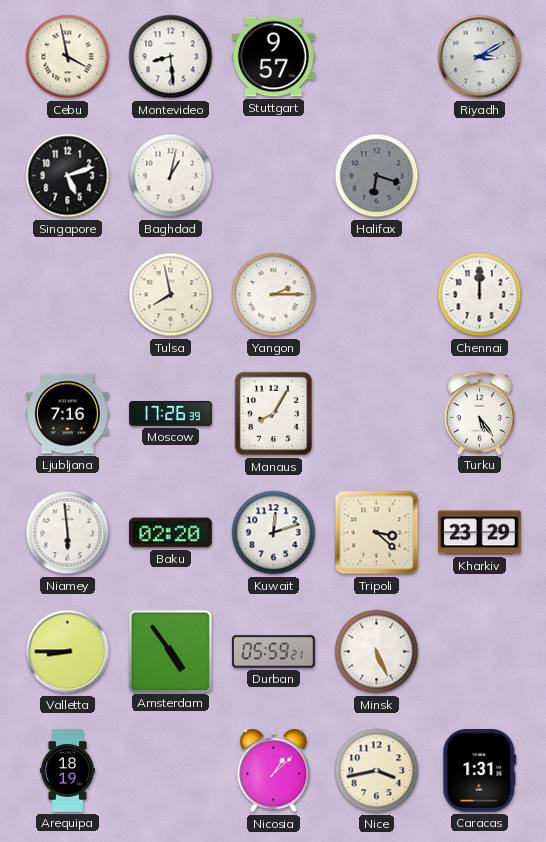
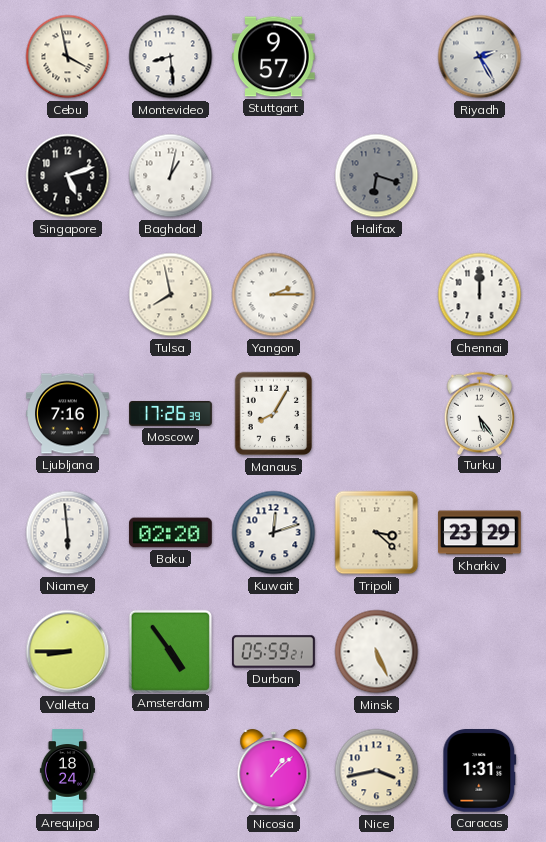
Riyadh: 3:10 -> 2:25
Arequipa: 18:19 -> 18:24
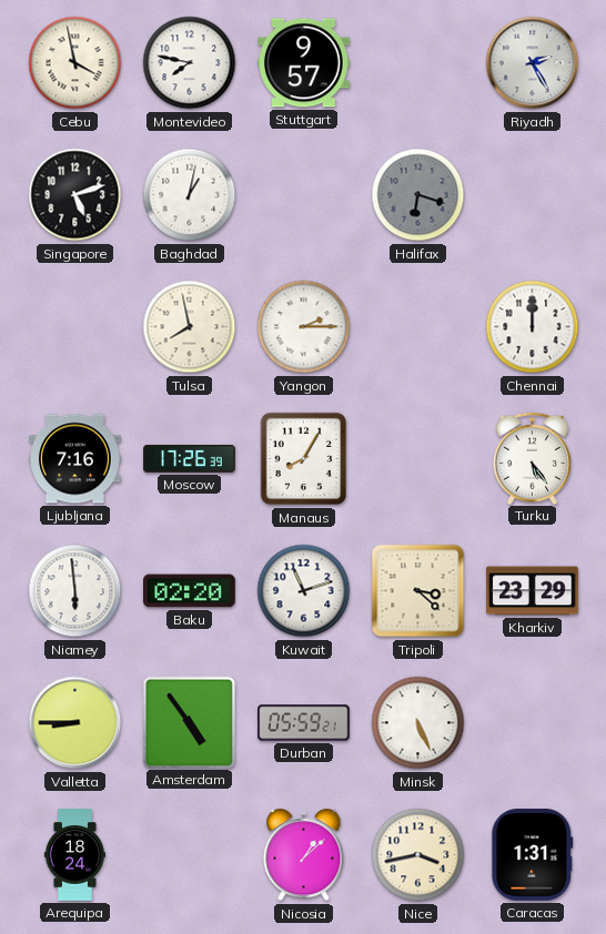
Montevideo: 8:29 -> 7:47
Kuwait: 12:12 -> 11:12
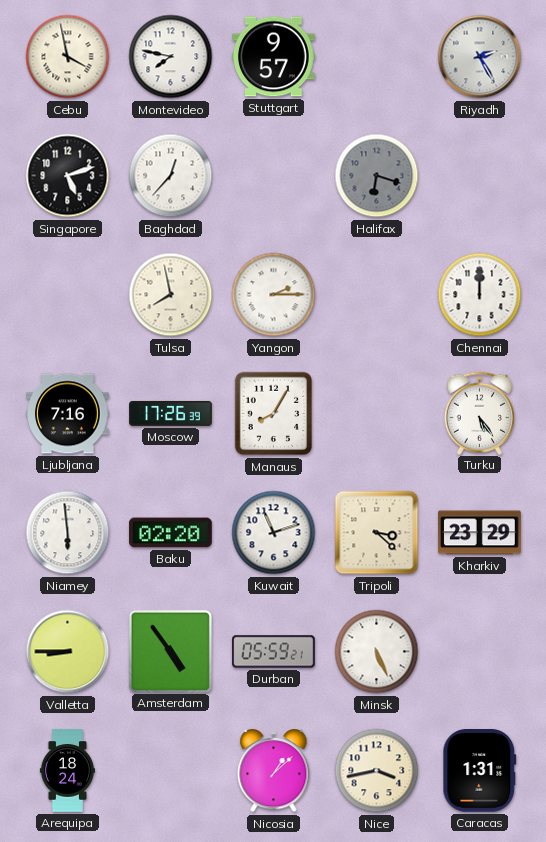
Baghdad: 1:02 -> 12:37
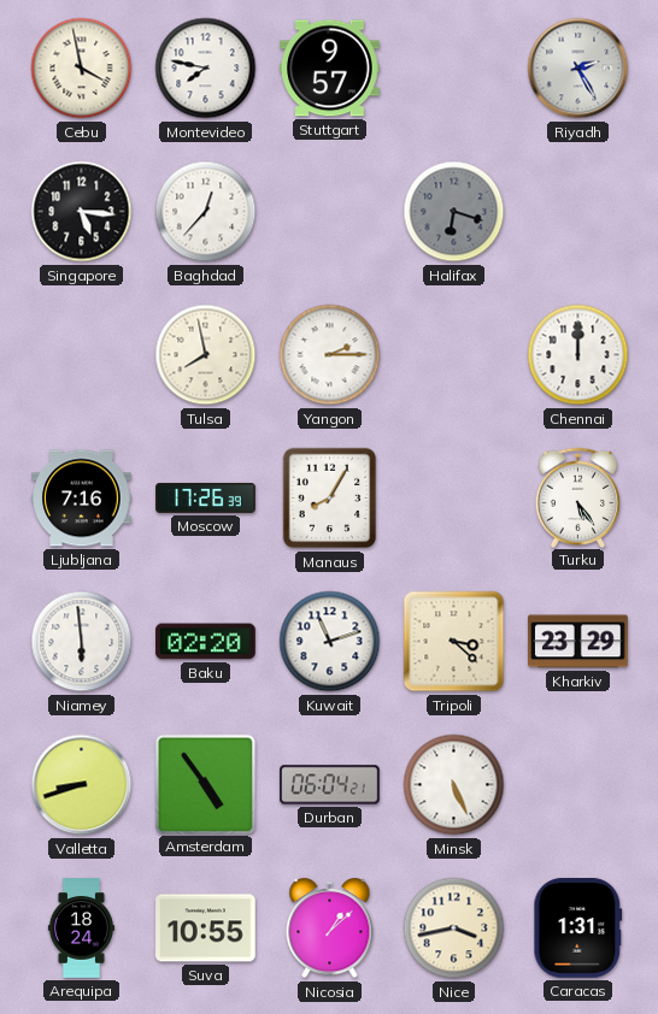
Singapore: 5:12 -> 5:16
Valletta: 8:45 -> 8:42
Durban: 05:59 -> 06:04
Suva: none -> 10:55
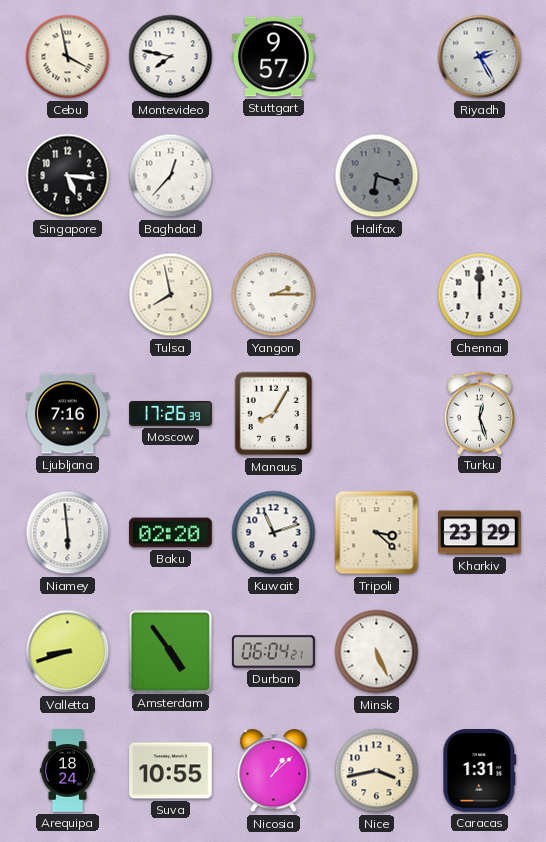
Turku: 5:24 -> 12:27
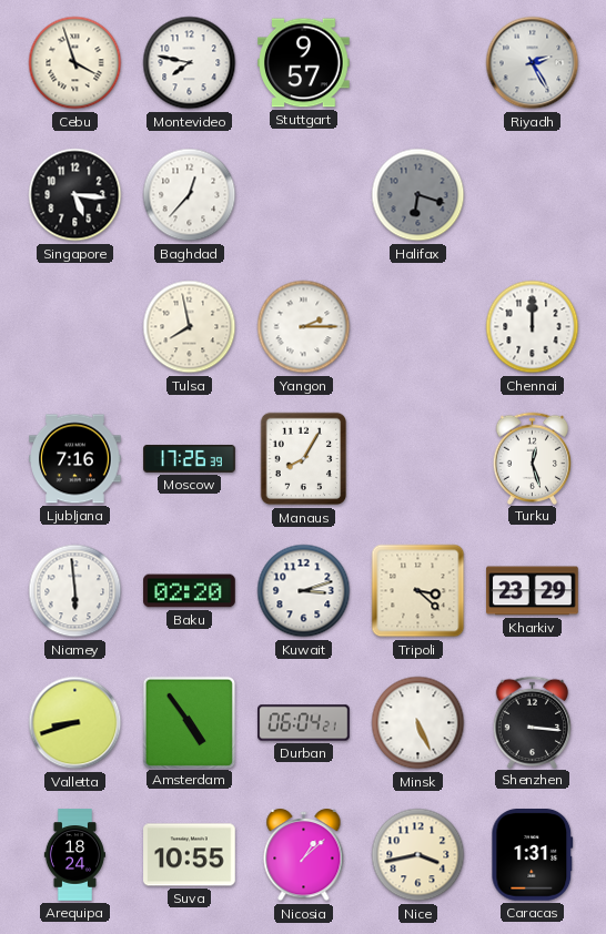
Cebu: 3:58 -> 3:57
Kuwait: 11:12 -> 3:12
Shenzhen: none -> 3:16
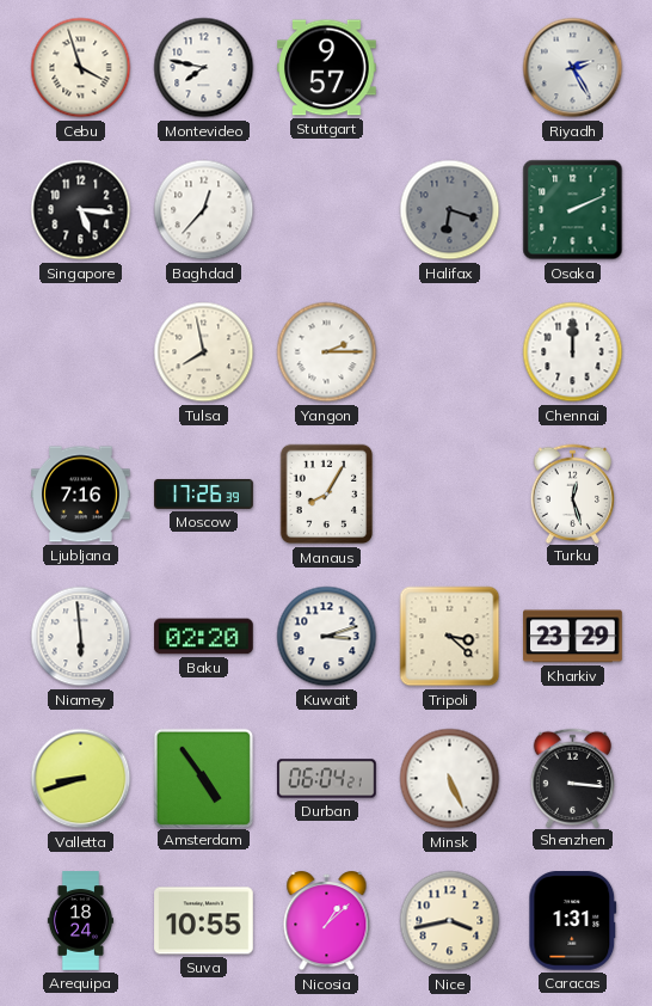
Osaka: none -> 2:11
